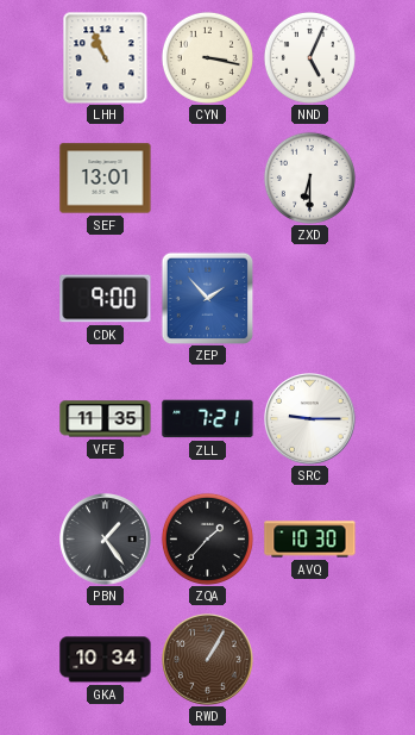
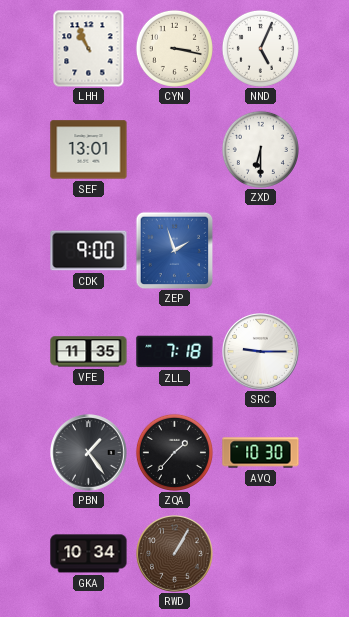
ZEP: 1:53 -> 1:57
ZLL: 7:21 -> 7:18
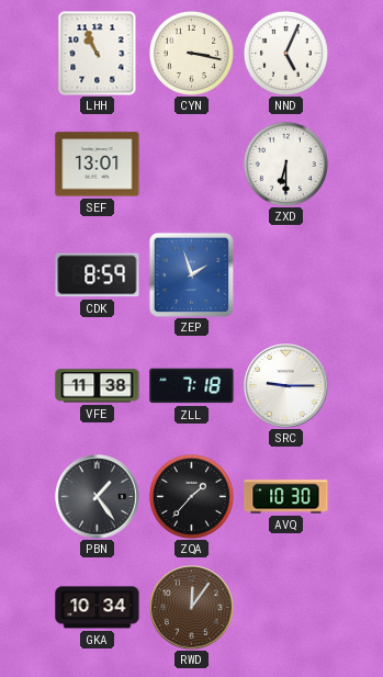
CDK: 9:00 -> 8:59
VFE: 11:35 -> 11:38
RWD: 1:05 -> 12:06
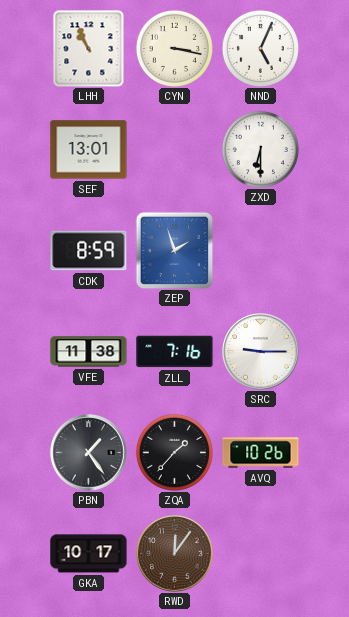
ZLL: 7:18 -> 7:16
AVQ: 10:30 -> 10:26
GKA: 10:34 -> 10:17
